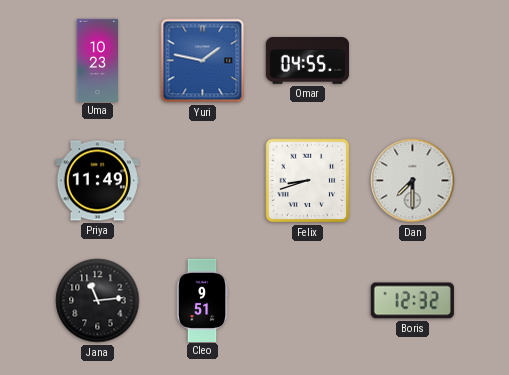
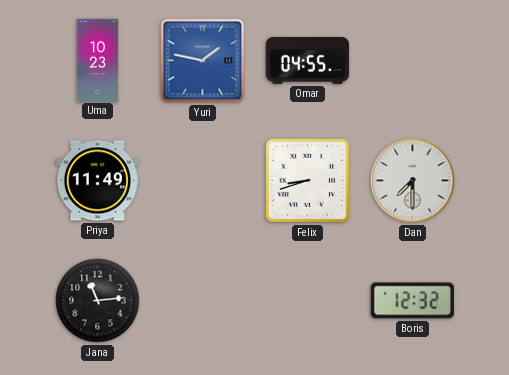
Cleo: 9:51 -> none
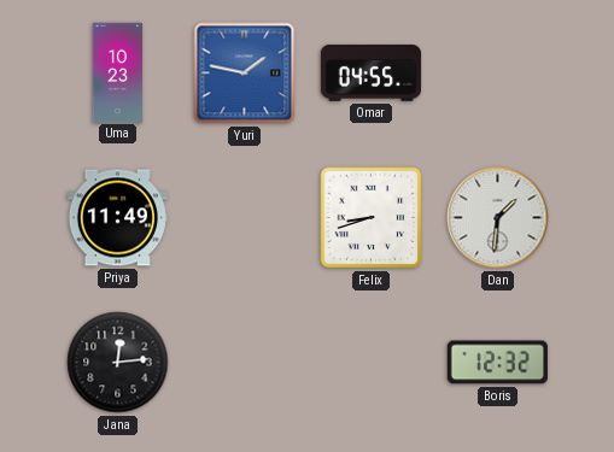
Dan: 7:30 -> 1:31
Jana: 11:14 -> 12:14
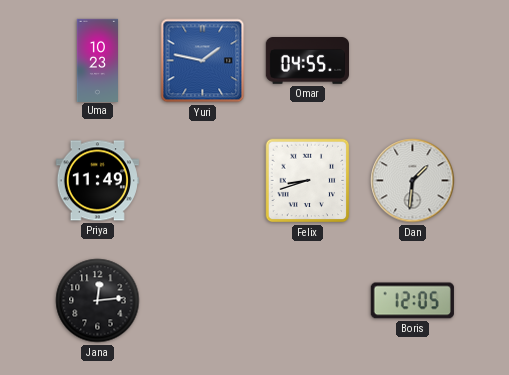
Boris: 12:32 -> 12:05
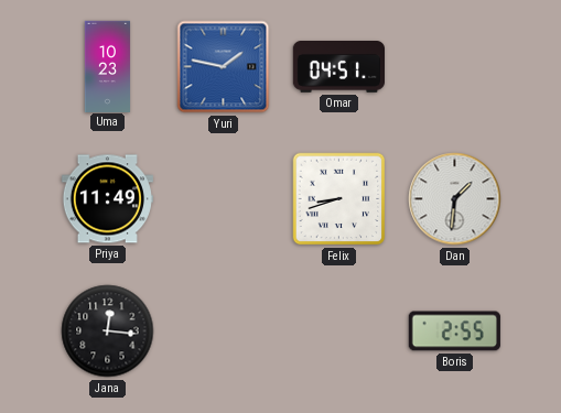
Omar: 04:55 -> 04:51
Jana: 12:14 -> 12:16
Boris: 12:05 -> 2:55
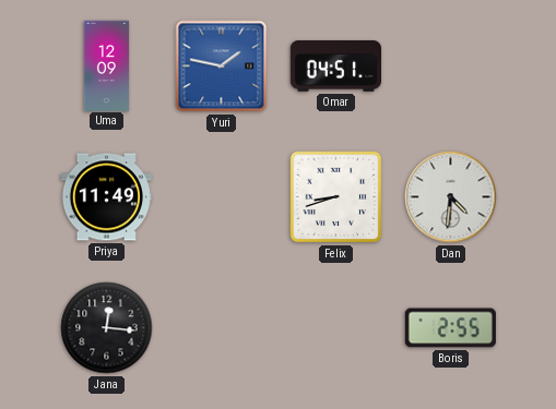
Uma: 10:23 -> 12:09
Dan: 1:31 -> 4:31
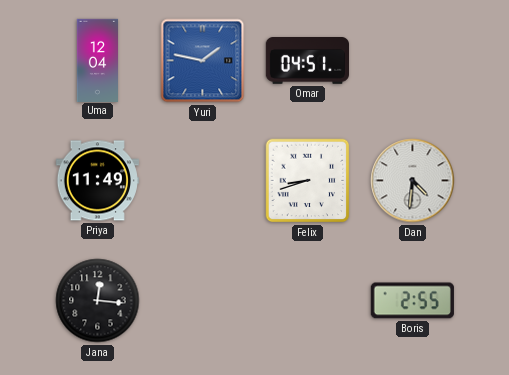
Uma: 12:09 -> 12:04
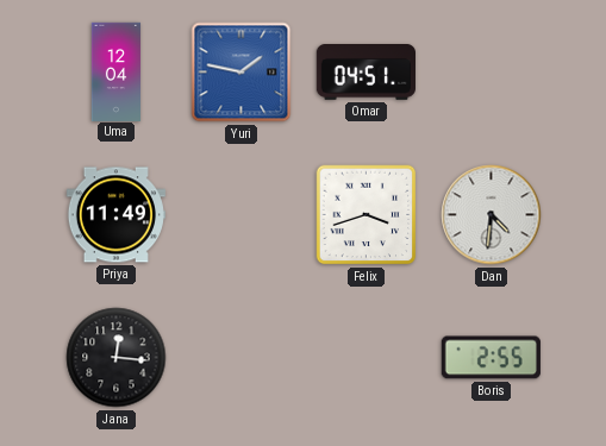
Felix: 8:42 -> 3:42
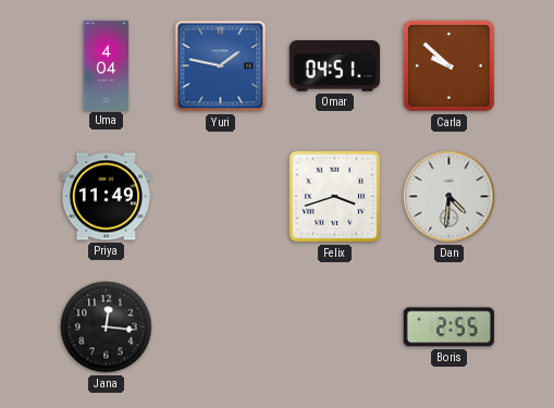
Uma: 12:04 -> 4:04
Carla: none -> 9:52
